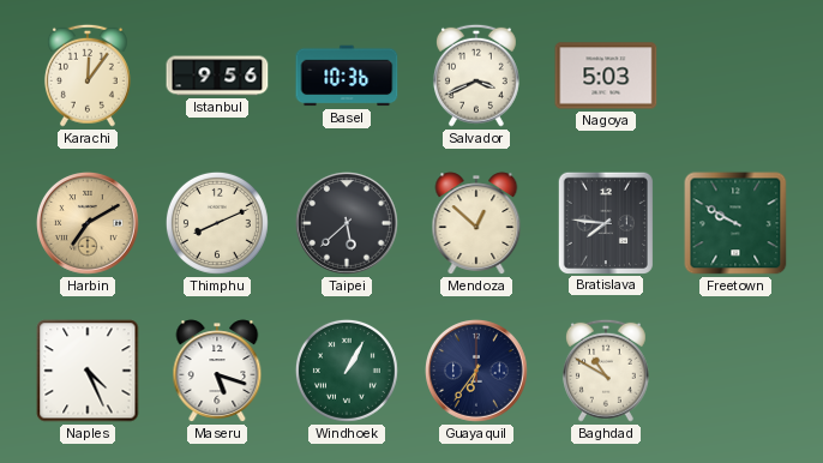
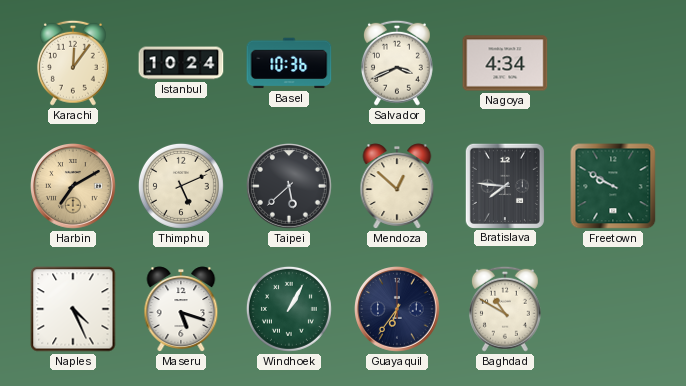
Istanbul: 9:56 -> 10:24
Nagoya: 5:03 -> 4:34
Thimphu: 8:11 -> 5:11
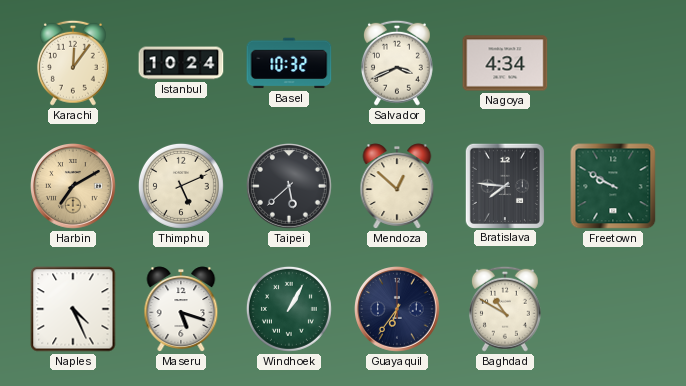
Basel: 10:36 -> 10:32
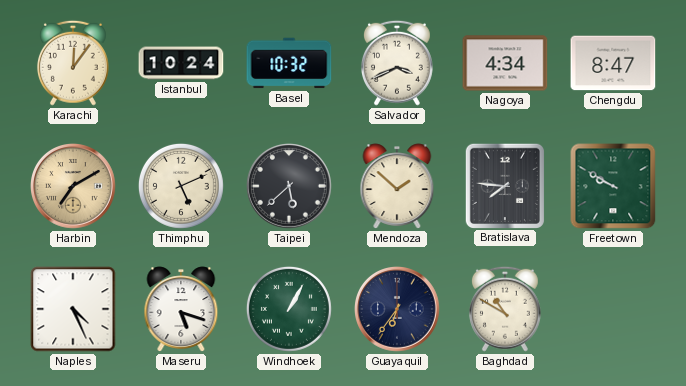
Chengdu: none -> 8:47
Mendoza: 12:52 -> 1:52
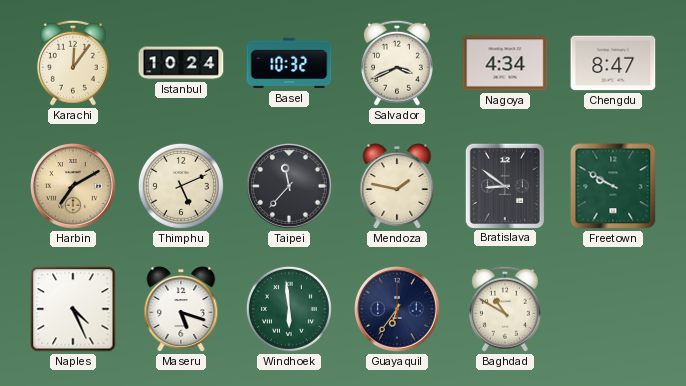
Taipei: 5:38 -> 11:37
Mendoza: 1:52 -> 1:47
Bratislava: 7:46 -> 8:51
Windhoek: 1:05 -> 5:59
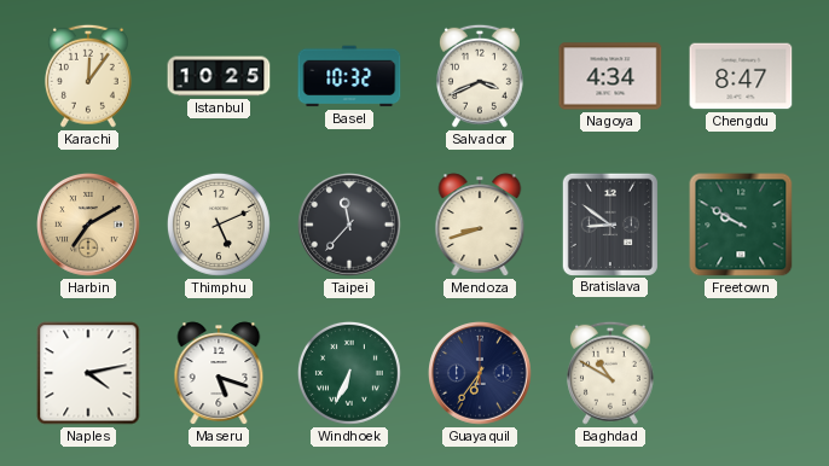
Istanbul: 10:24 -> 10:25
Mendoza: 1:47 -> 8:42
Naples: 4:26 -> 4:13
Windhoek: 5:59 -> 6:34
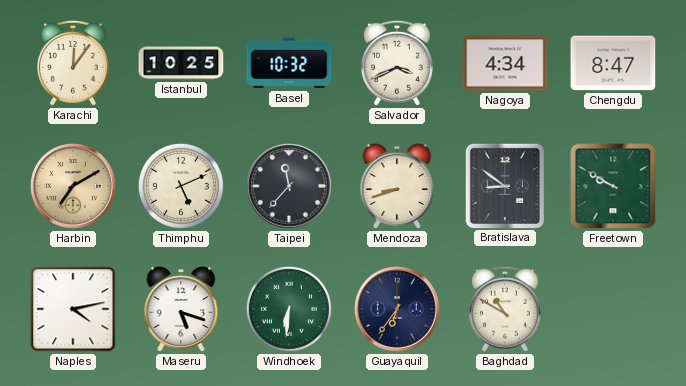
Windhoek: 6:34 -> 6:31
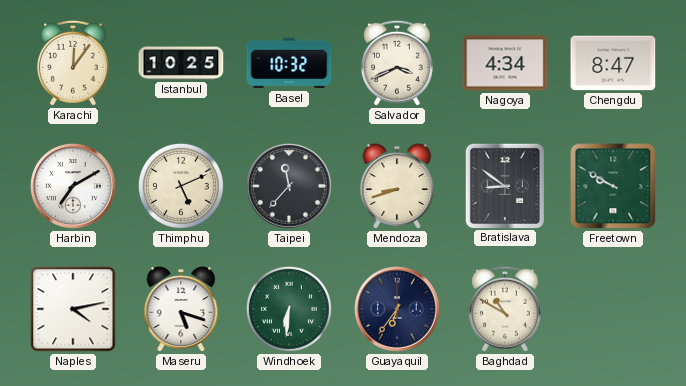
Harbin dial: champagne -> white
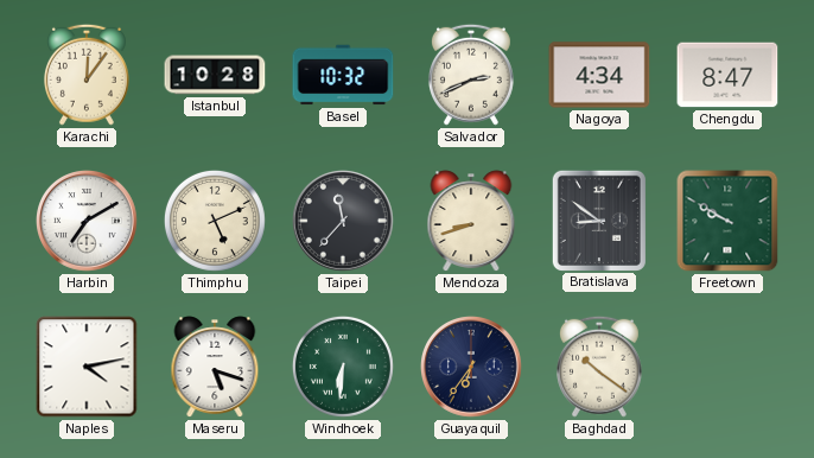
Istanbul: 10:25 -> 10:28
Salvador: 3:41 -> 2:41
Baghdad: 10:50 -> 10:21
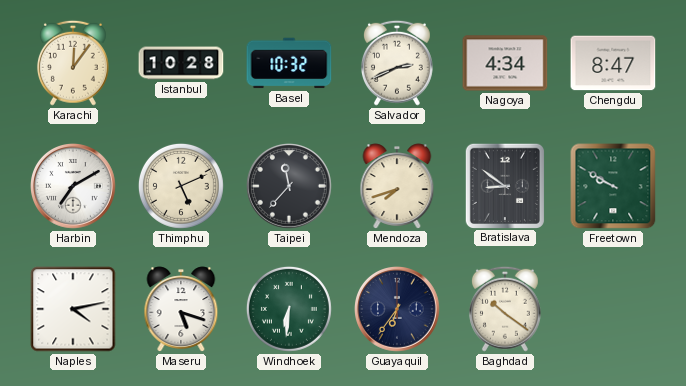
Mendoza: 8:42 -> 7:42
